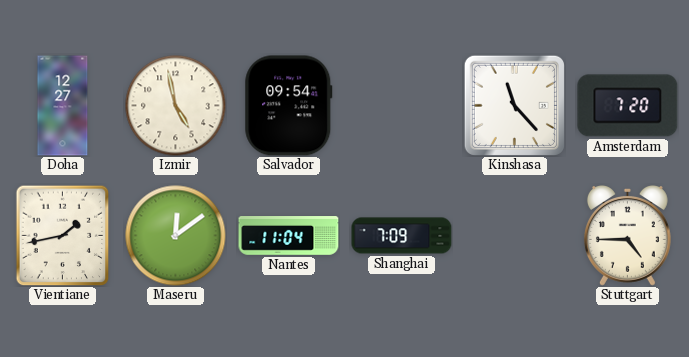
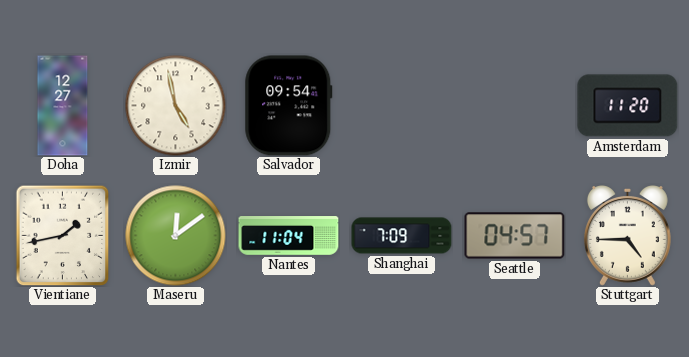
Kinshasa: 11:23 -> none
Amsterdam: 7:20 -> 11:20
Seattle: none -> 04:57
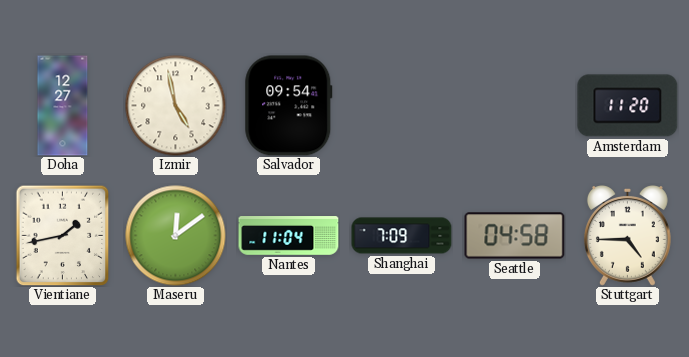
Seattle: 04:57 -> 04:58
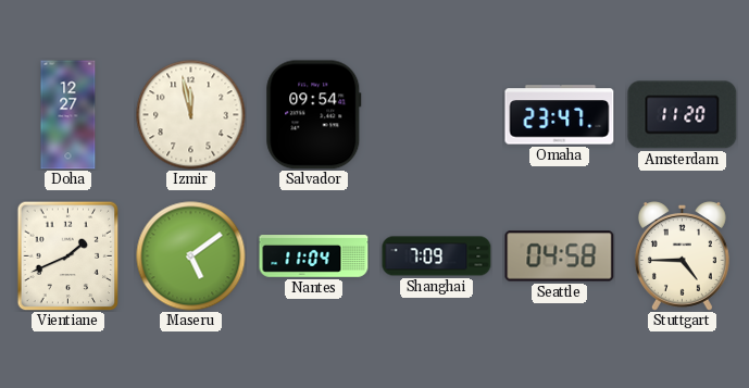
Izmir: 4:58 -> 11:58
Omaha: none -> 23:47
Vientiane: 1:43 -> 1:41
Maseru: 12:09 -> 5:09
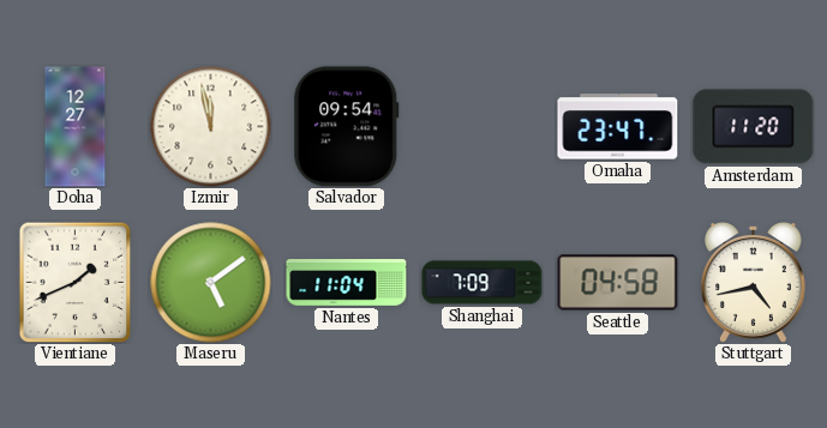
Stuttgart: 4:45 -> 4:43
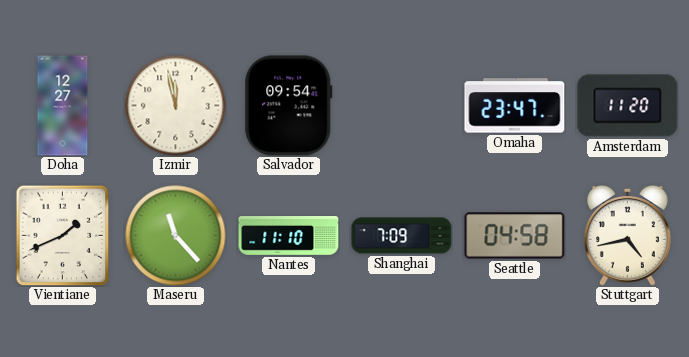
Maseru: 5:09 -> 11:23
Nantes: 11:04 -> 11:10
